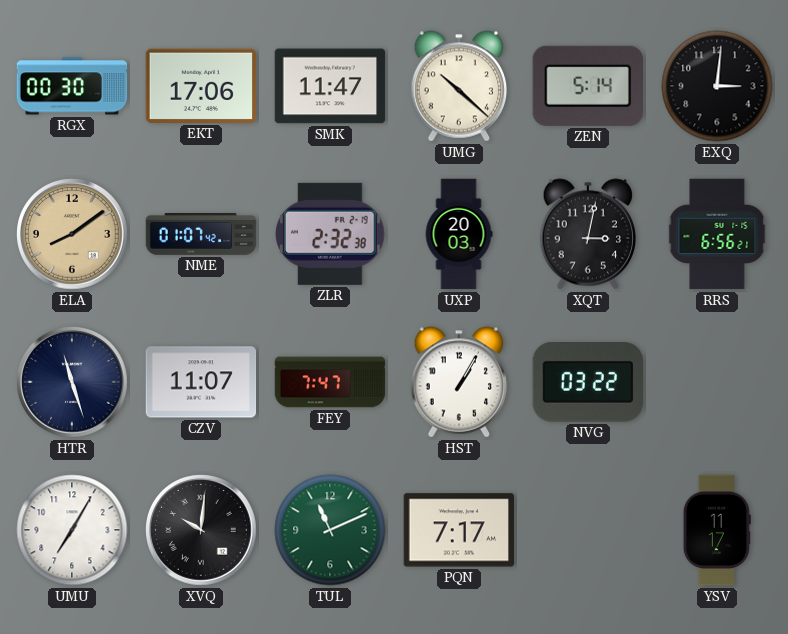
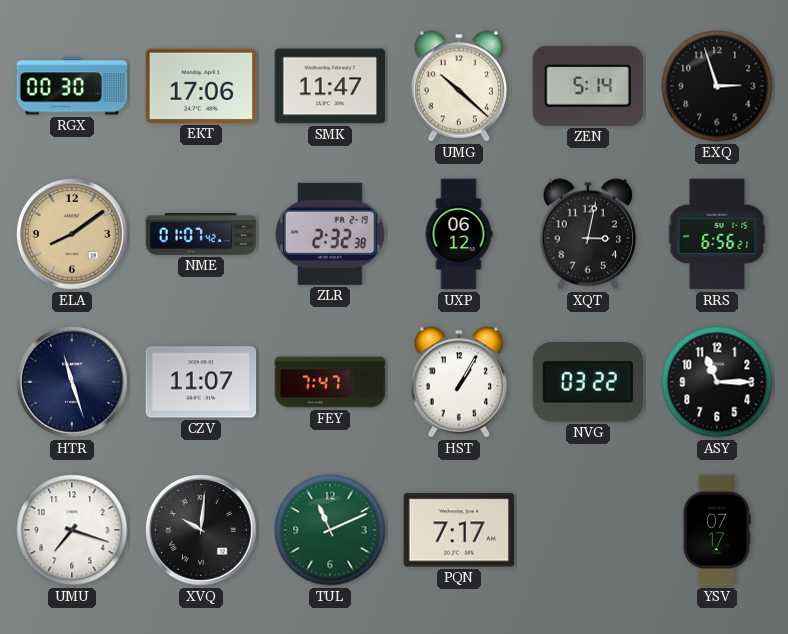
EXQ: 3:01 -> 2:57
UXP: 20:03 -> 06:12
ASY: none -> 11:15
UMU: 7:05 -> 7:18
YSV: 11:17 -> 07:17
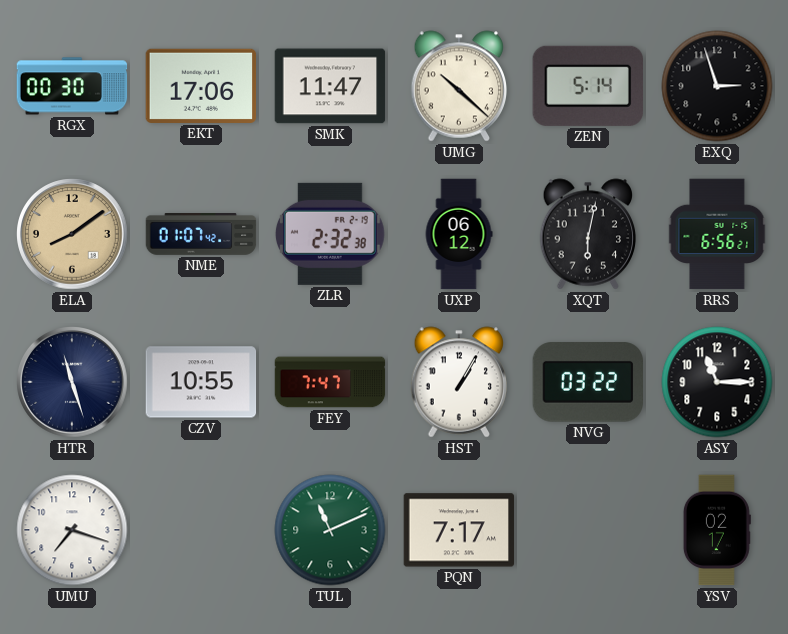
XQT: 3:02 -> 6:02
CZV: 11:07 -> 10:55
XVQ: 10:01 -> none
YSV: 07:17 -> 02:17
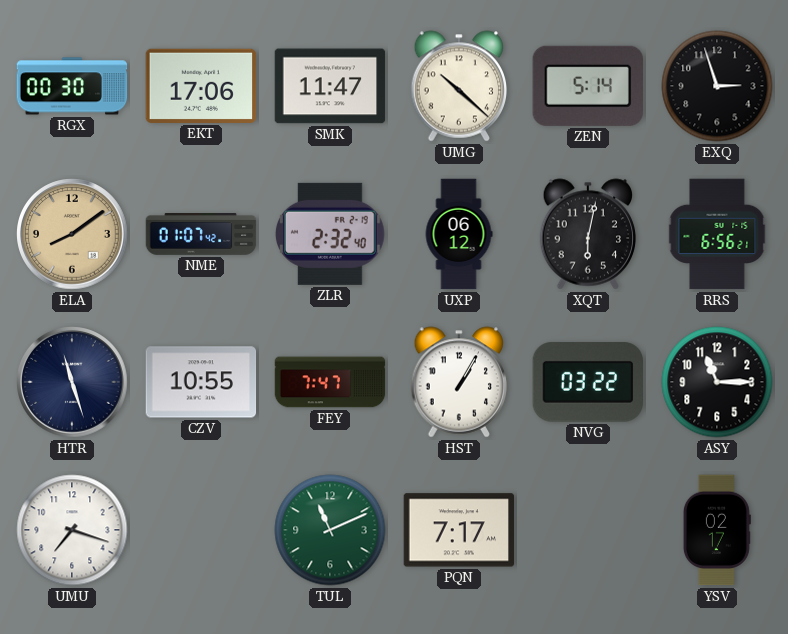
ZLR: 2:32:38 -> 2:32:40
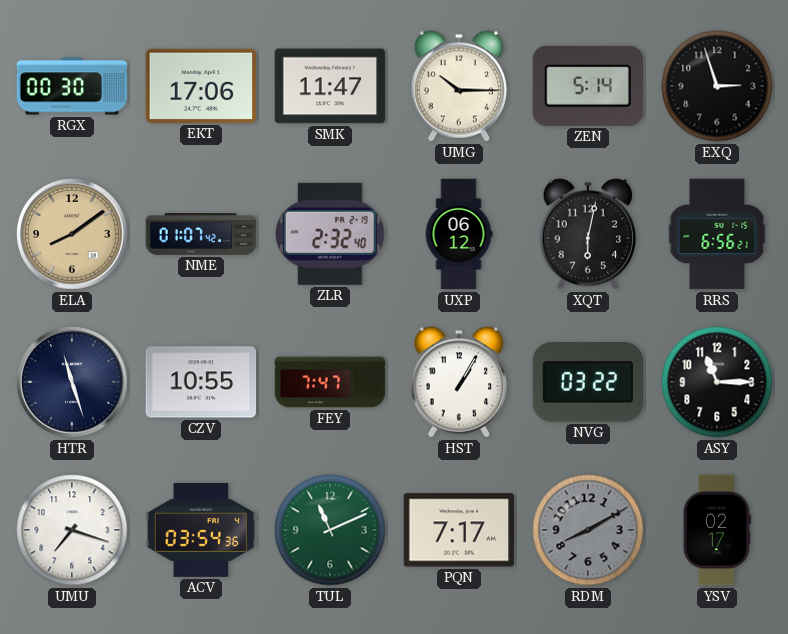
UMG: 10:22 -> 10:15
ACV: none -> 03:54
RDM: none -> 8:10
